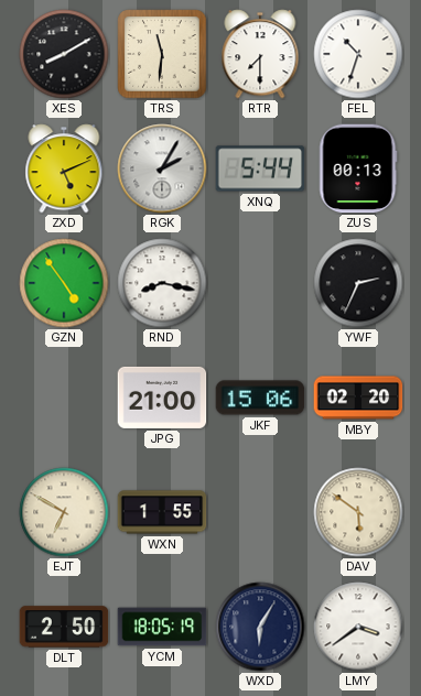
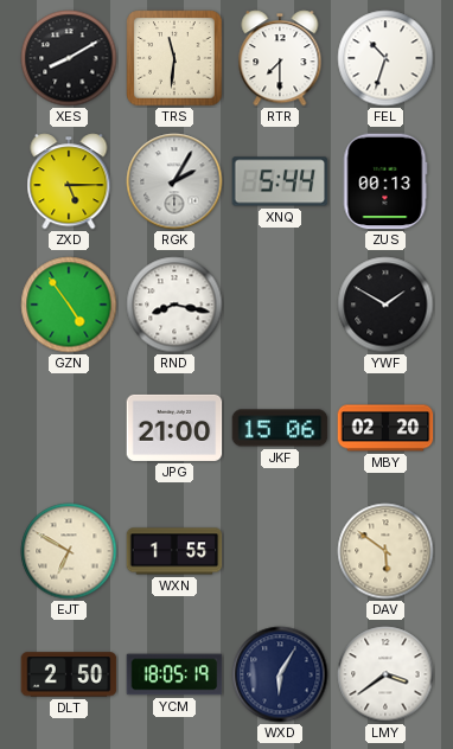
ZXD: 5:11 -> 5:15
YWF: 2:34 -> 1:50
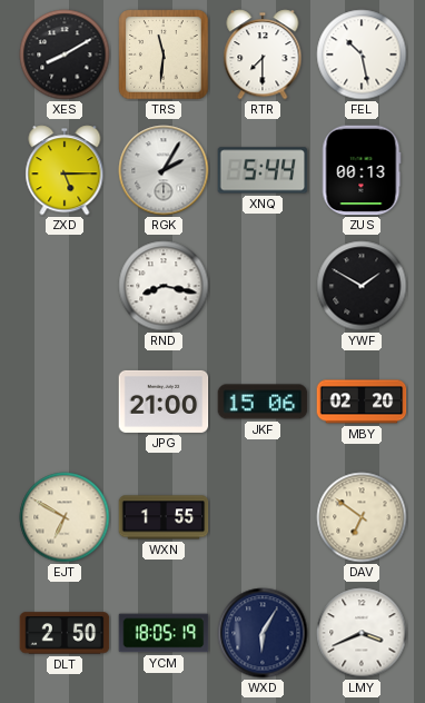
FEL: 10:33 -> 10:28
GZN: 4:54 -> none
DAV: 5:51 -> 6:51
LMY: 3:39 -> 3:41
